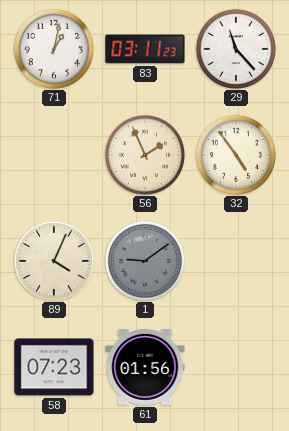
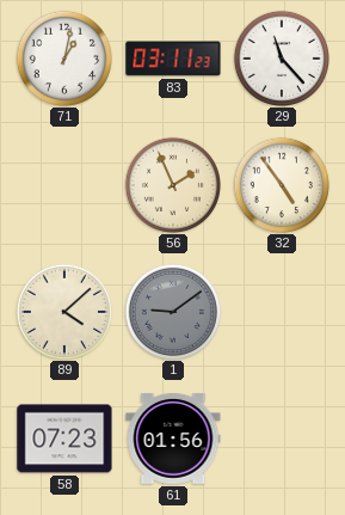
89: 4:04 -> 4:08
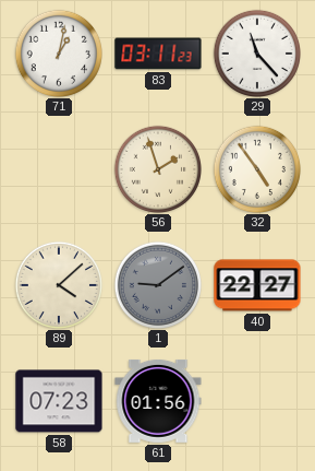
56: 1:56 -> 1:57
40: none -> 22:27
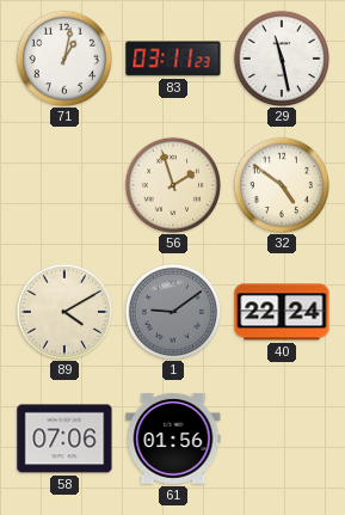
29: 11:23 -> 11:28
32: 4:54 -> 4:51
89: 4:08 -> 4:10
40: 22:27 -> 22:24
58: 07:23 -> 07:06
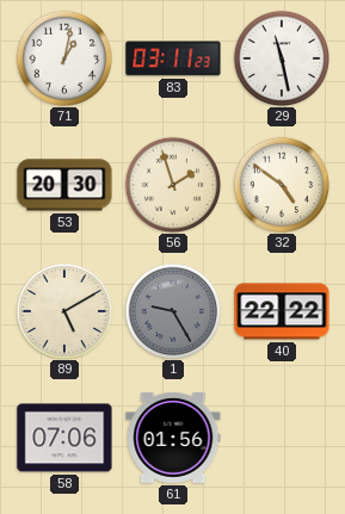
53: none -> 20:30
89: 4:10 -> 5:10
1: 9:09 -> 9:25
40: 22:24 -> 22:22
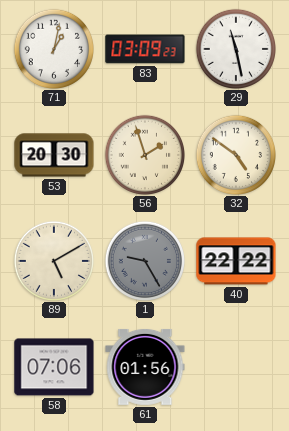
83: 03:11 -> 03:09
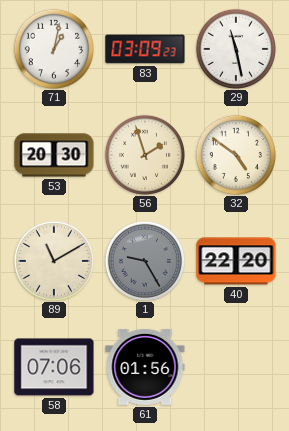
89: 5:10 -> 11:10
40: 22:22 -> 22:20
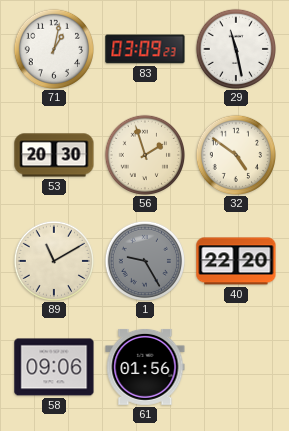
58: 07:06 -> 09:06
